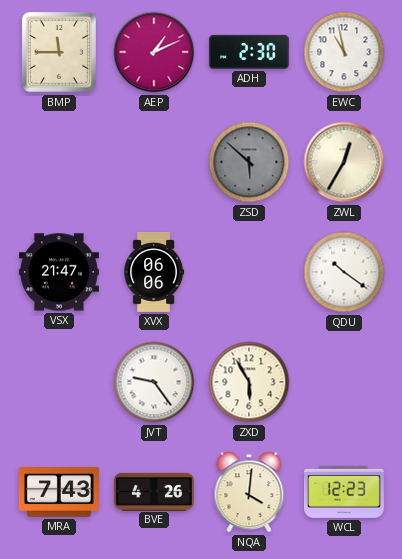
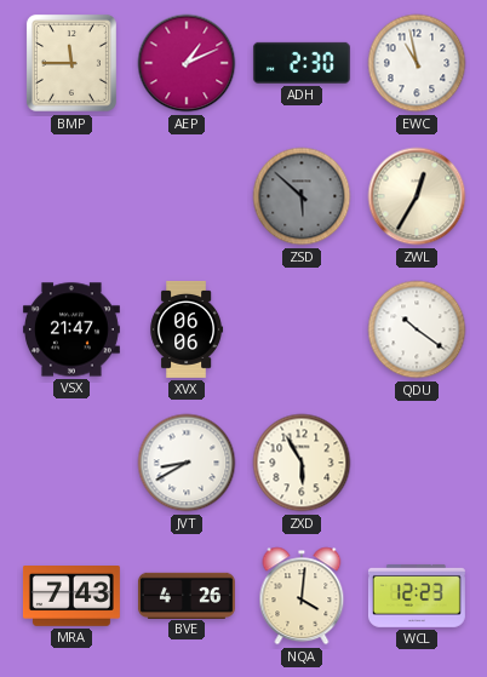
JVT: 9:24 -> 8:40
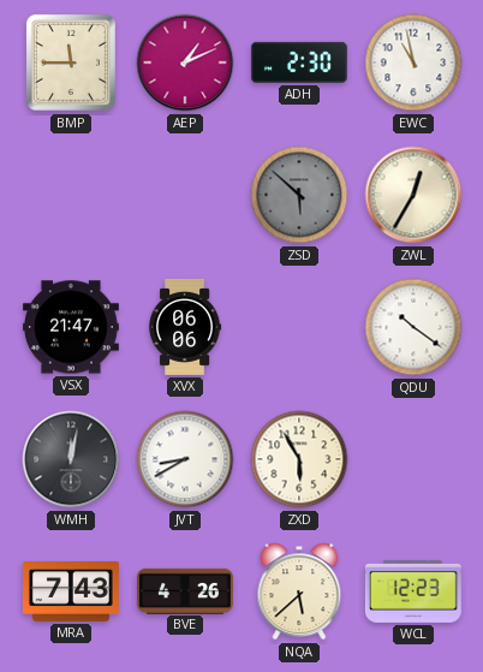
WMH: none -> 12:02
NQA: 4:01 -> 5:38
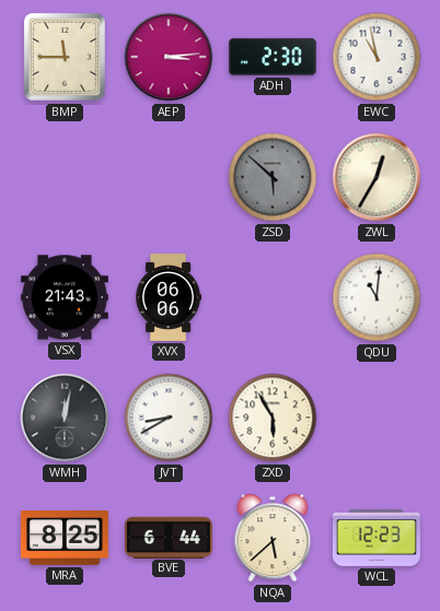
AEP: 1:11 -> 3:14
VSX: 21:47 -> 21:43
QDU: 10:21 -> 11:01
MRA: 7:43 -> 8:25
BVE: 4:26 -> 6:44
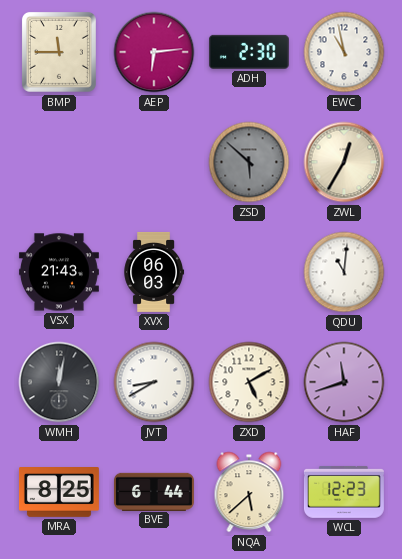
AEP: 3:14 -> 6:14
XVX: 06:06 -> 06:03
ZXD: 5:55 -> 5:10
HAF: none -> 11:42
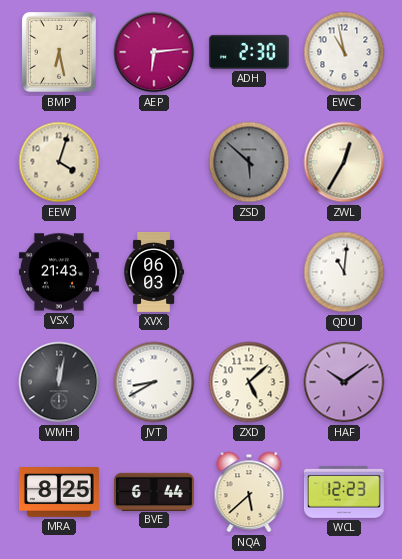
BMP: 11:45 -> 6:28
EEW: none -> 4:03
ZXD: 5:10 -> 5:08
HAF: 11:42 -> 10:09
